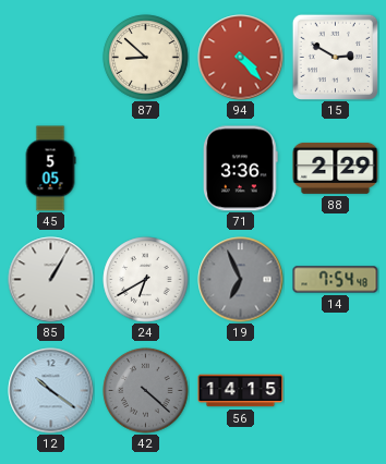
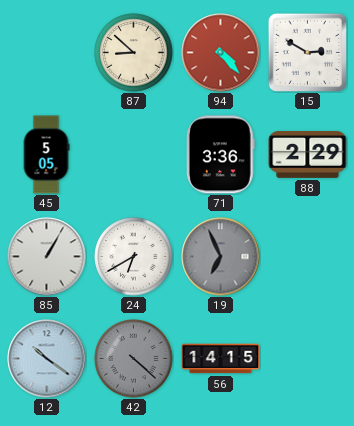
14: 7:54 -> none
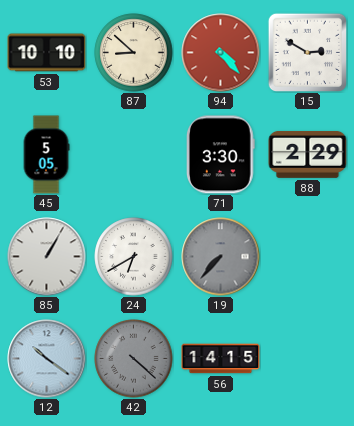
53: none -> 10:10
71: 3:36 -> 3:30
19: 6:56 -> 7:37
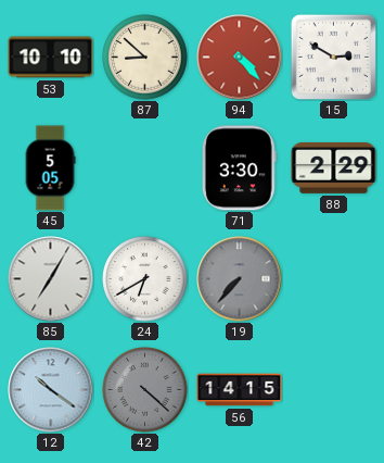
85: 1:05 -> 7:05
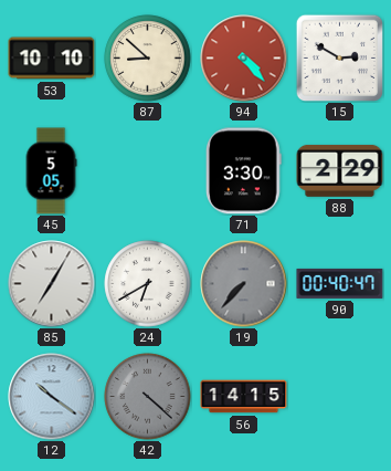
90: none -> 00:40
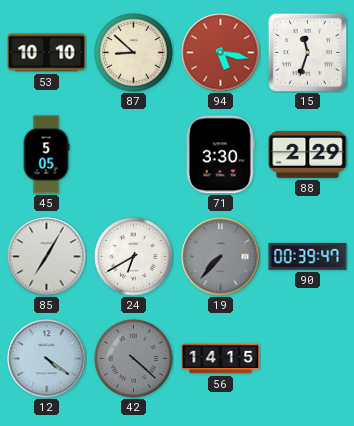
94: 4:23 -> 5:17
15: 2:50 -> 11:33
90: 00:40 -> 00:39
12: 10:21 -> 4:21
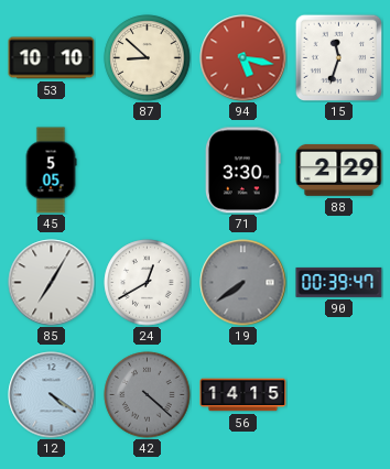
24: 6:40 -> 12:40
19: 7:37 -> 7:39
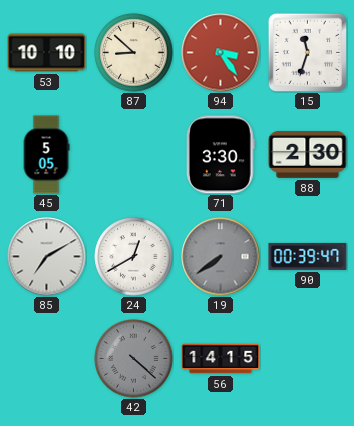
94: 5:17 -> 3:24
88: 2:29 -> 2:30
85: 7:05 -> 7:10
12: 4:21 -> none
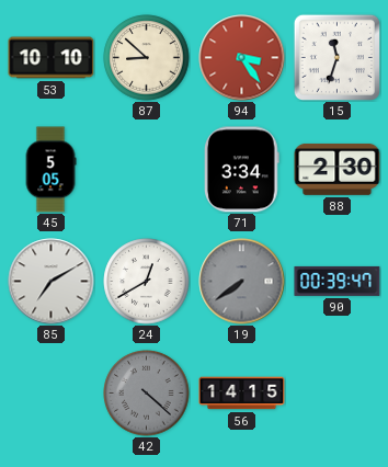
71: 3:30 -> 3:34
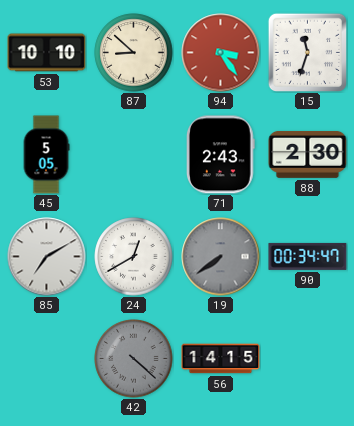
71: 3:34 -> 2:43
90: 00:39 -> 00:34
